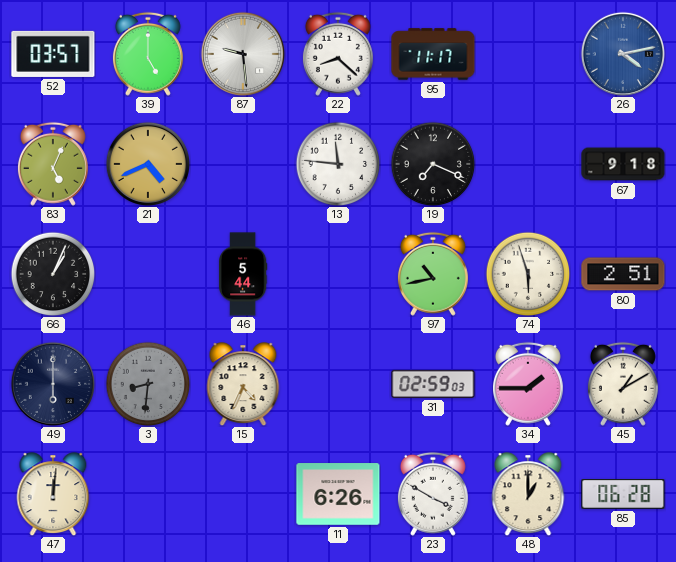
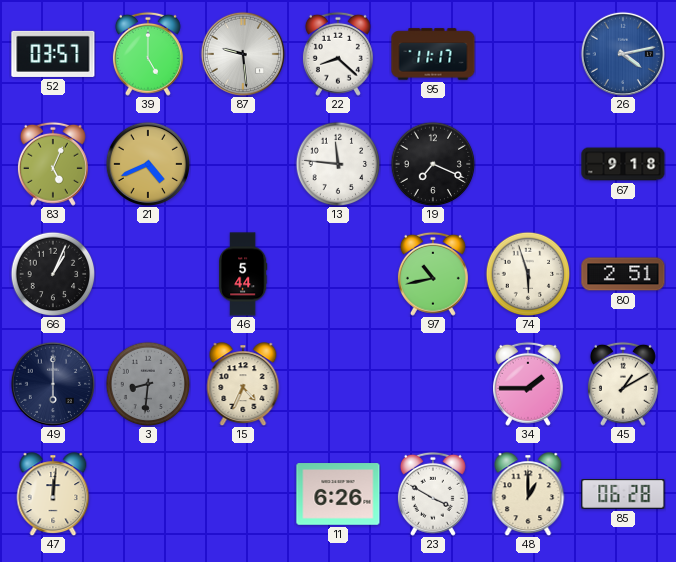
31: 02:59 -> none
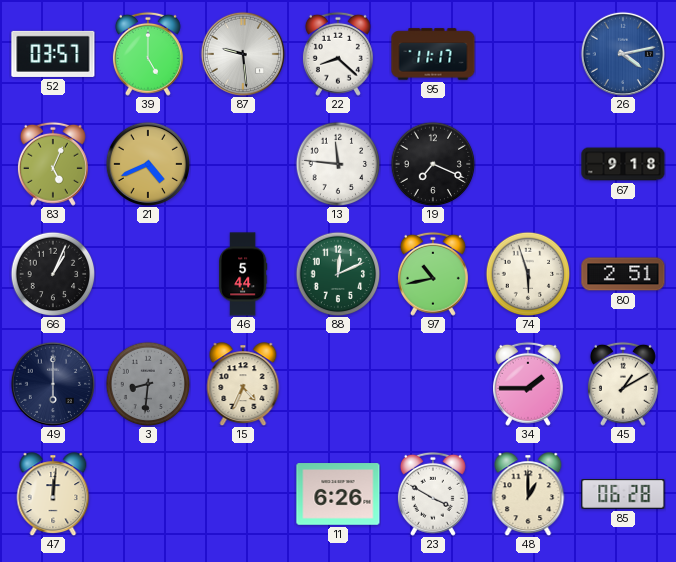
88: none -> 12:11
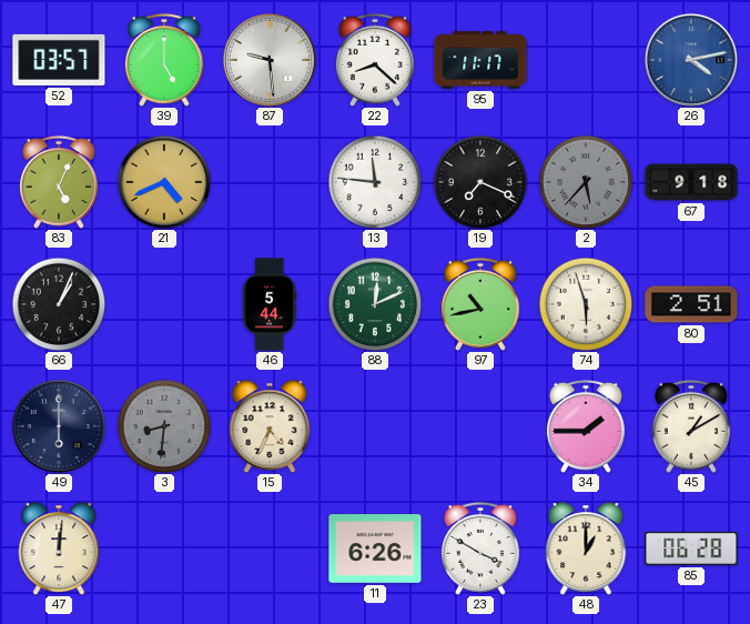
2: none -> 5:37
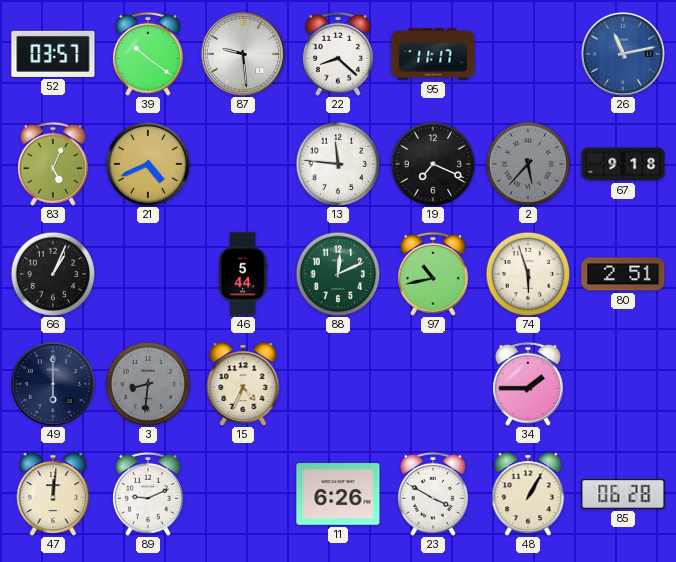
39: 5:00 -> 10:21
26: 4:13 -> 11:13
45: 1:10 -> none
89: none -> 9:11
48: 1:00 -> 1:05
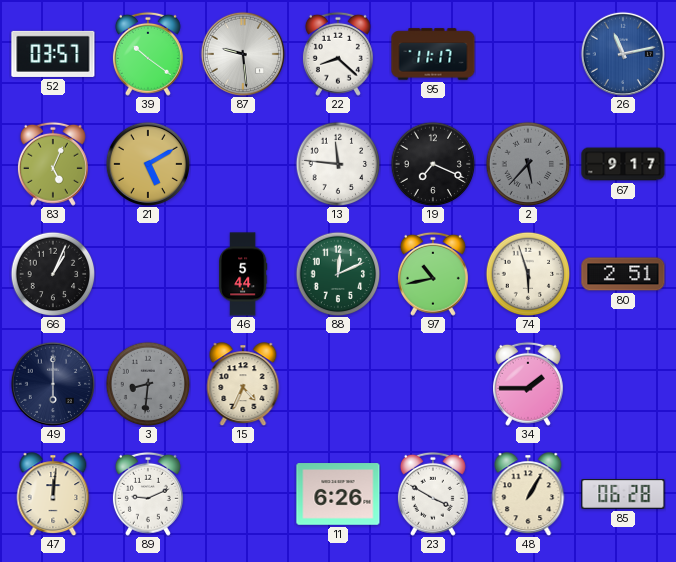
21: 4:41 -> 5:10
67: 9:18 -> 9:17
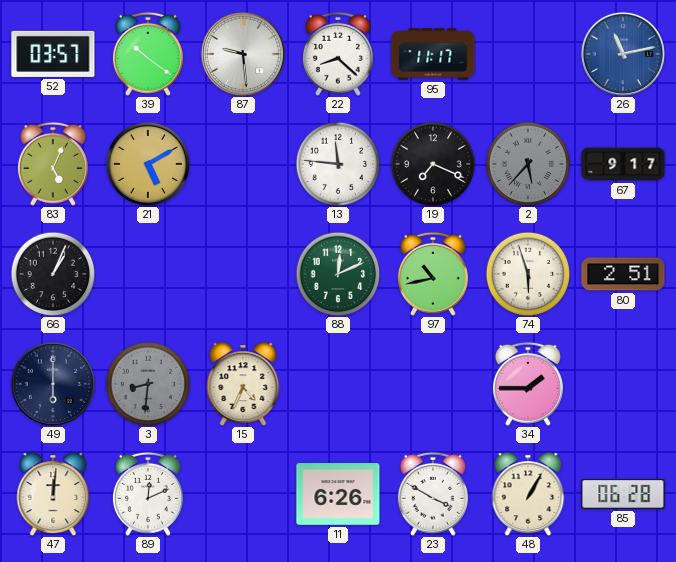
46: 5:44 -> none
89: 9:11 -> 12:11
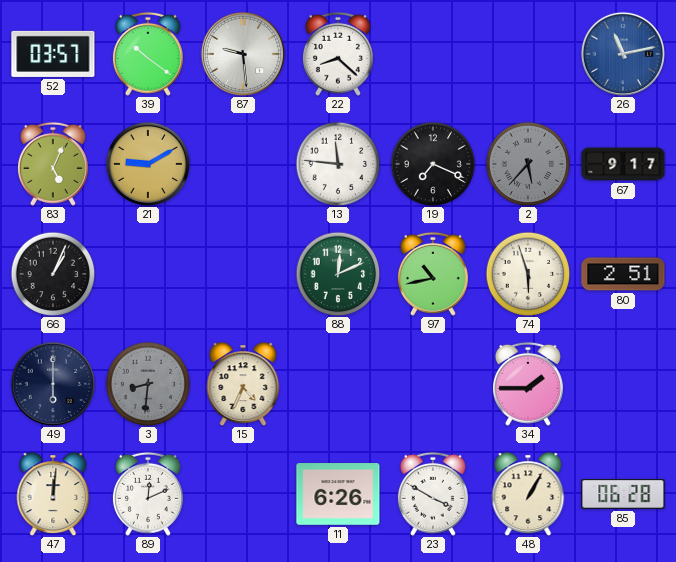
95: 11:17 -> none
21: 5:10 -> 9:10
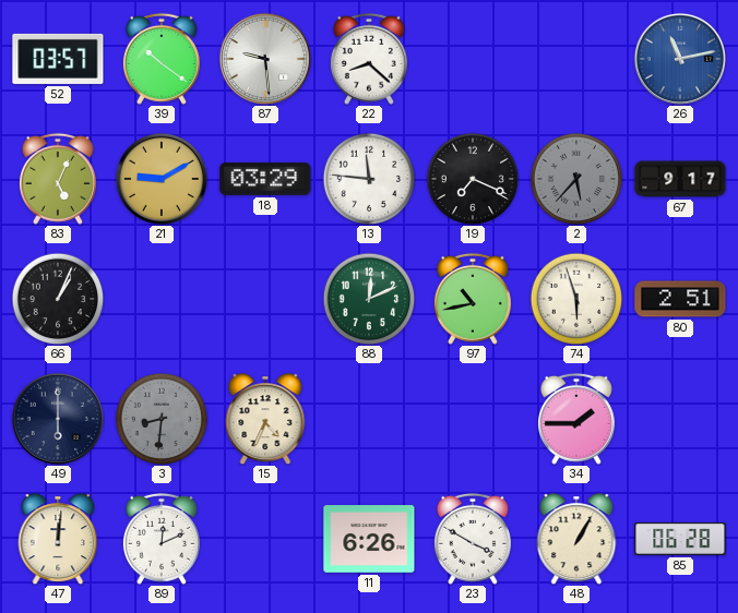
18: none -> 03:29
